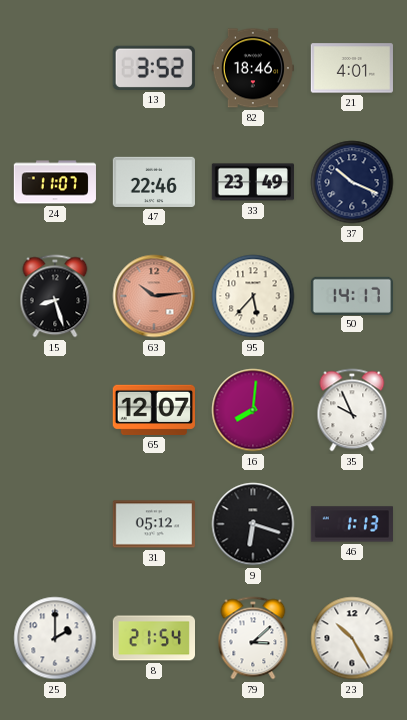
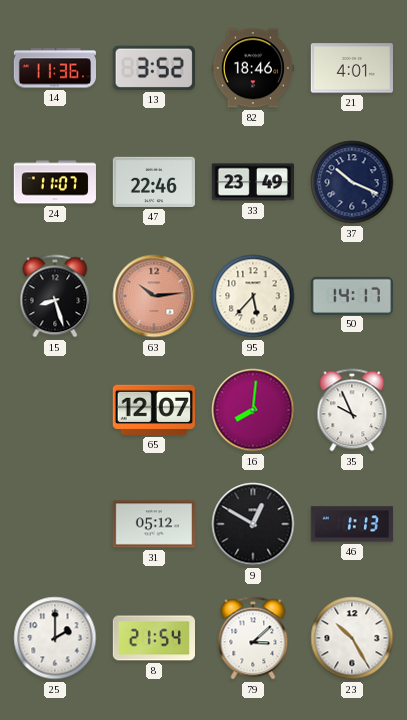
14: none -> 11:36
9: 6:18 -> 12:50
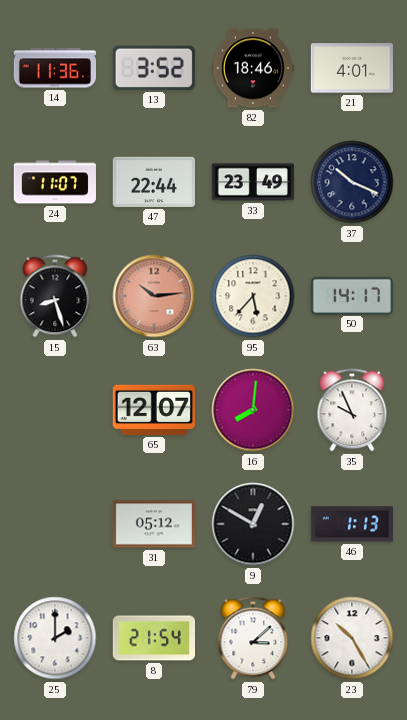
47: 22:46 -> 22:44
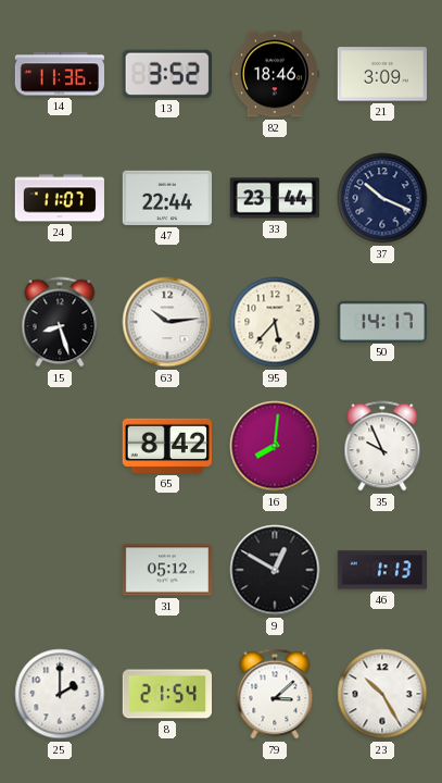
21: 4:01 -> 3:09
33: 23:49 -> 23:44
63 dial: salmon -> white
65: 12:07 -> 8:42
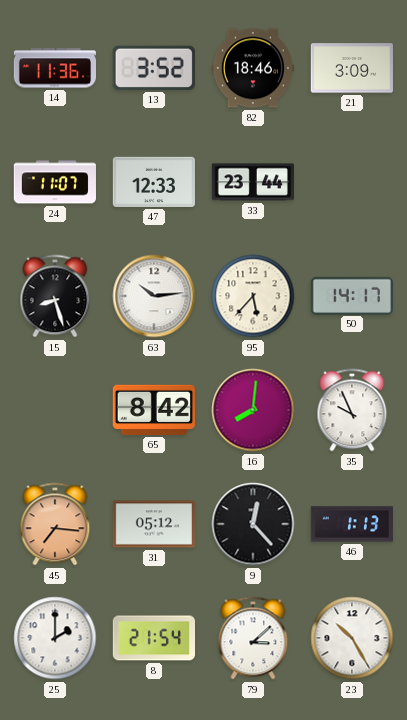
47: 22:44 -> 12:33
37: 10:19 -> none
45: none -> 7:16
9: 12:50 -> 12:23
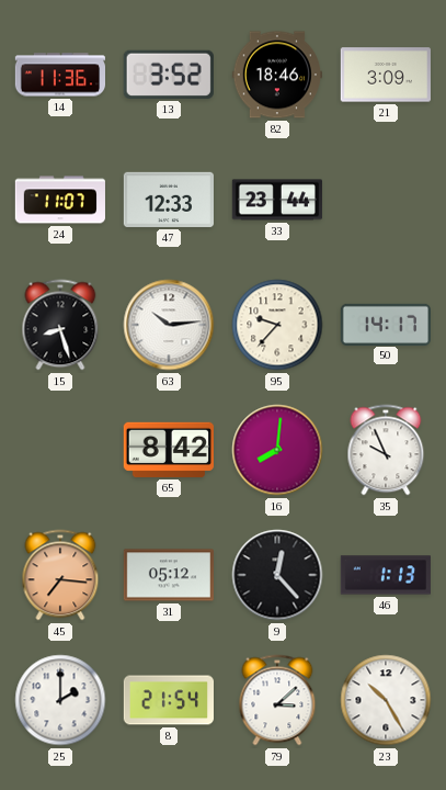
95: 5:37 -> 9:37
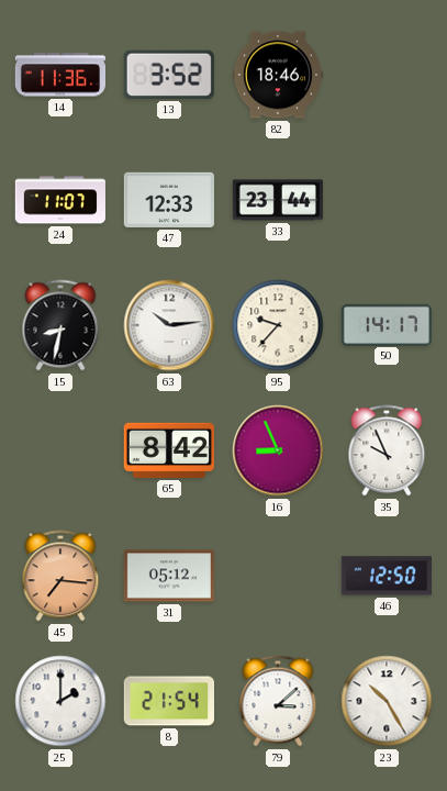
21: 3:09 -> none
15: 8:27 -> 8:32
16: 8:01 -> 8:56
9: 12:23 -> none
46: 1:13 -> 12:50
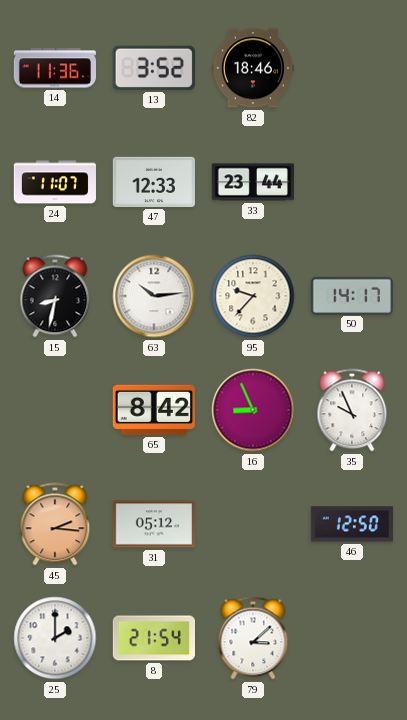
45: 7:16 -> 2:16
23: 10:25 -> none
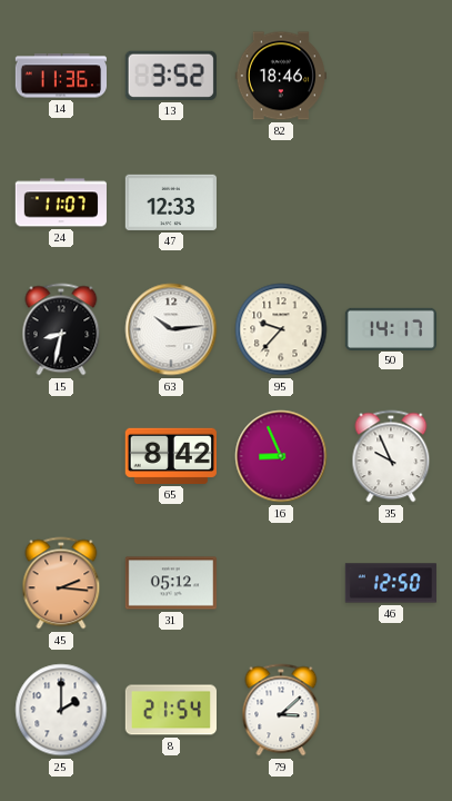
33: 23:44 -> none
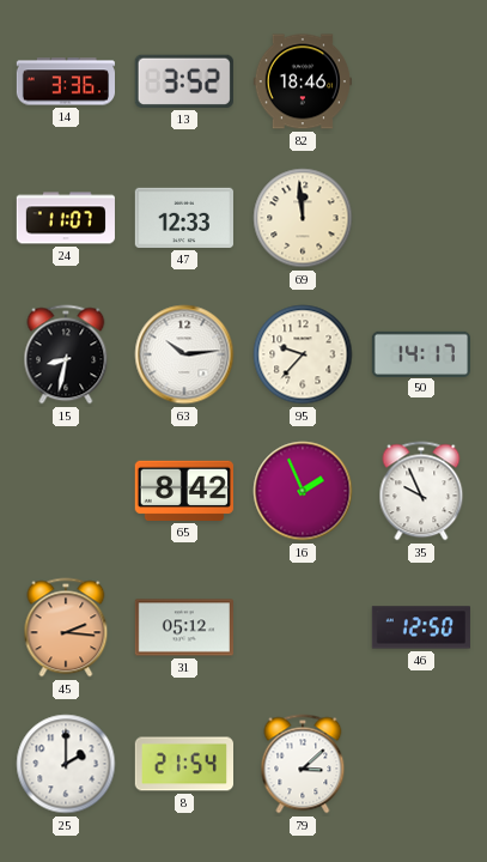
14: 11:36 -> 3:36
69: none -> 11:59
16: 8:56 -> 1:56
